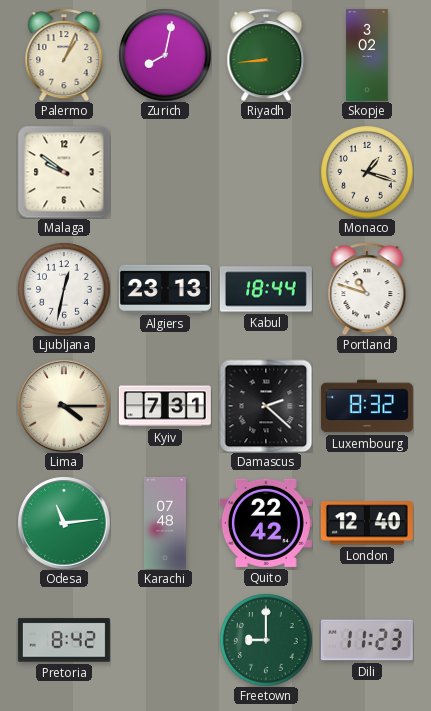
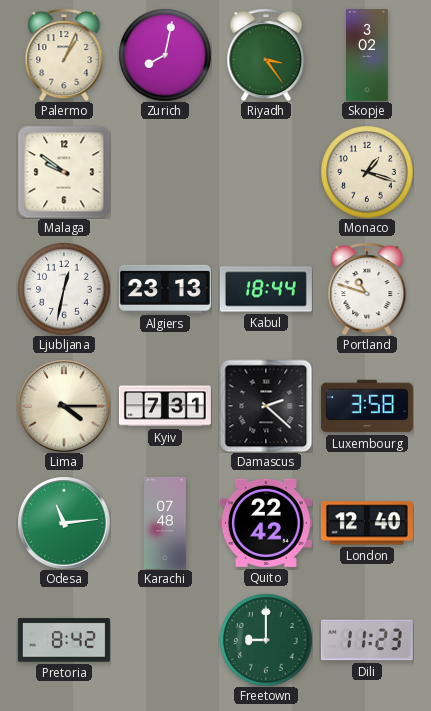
Riyadh: 8:44 -> 3:24
Luxembourg: 8:32 -> 3:58
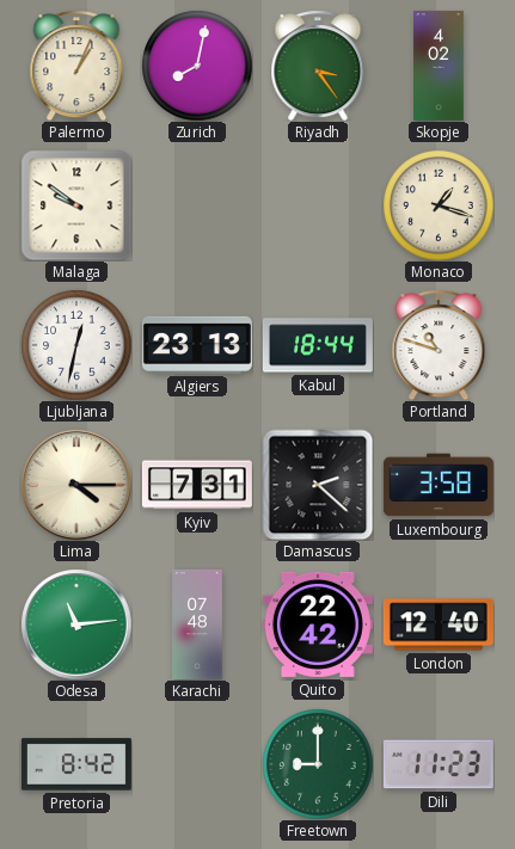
Skopje: 3:02 -> 4:02
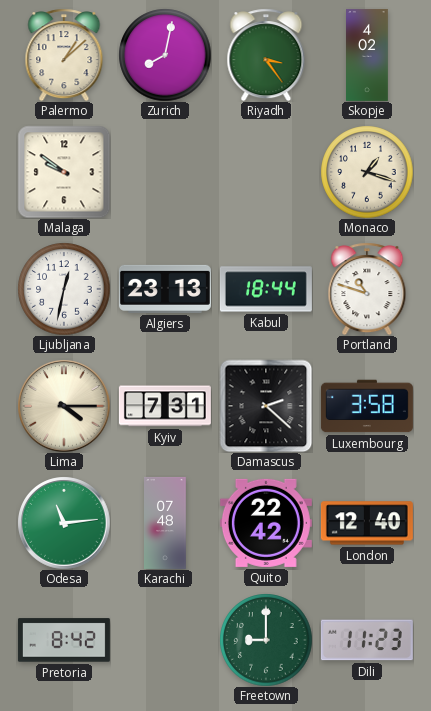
Palermo: 1:04 -> 1:08
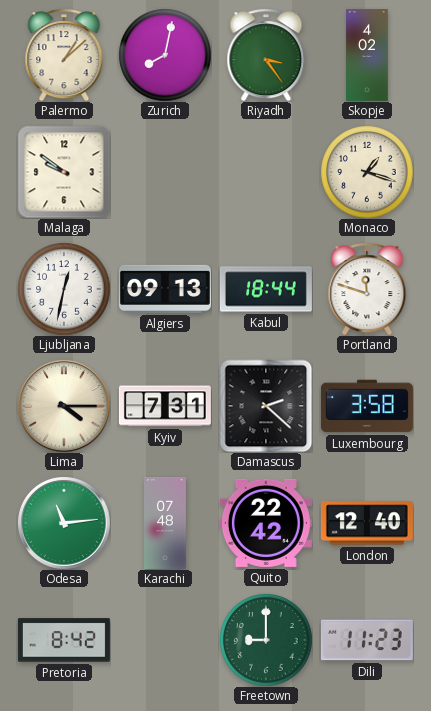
Algiers: 23:13 -> 09:13
Portland: 10:48 -> 11:48
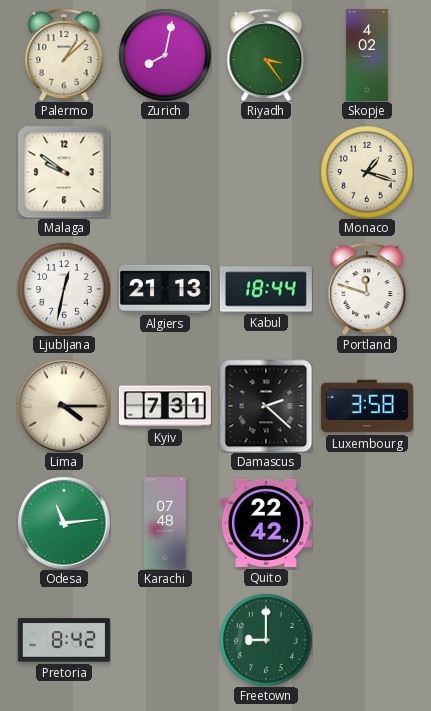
Algiers: 09:13 -> 21:13
London: 12:40 -> none
Dili: 11:23 -> none
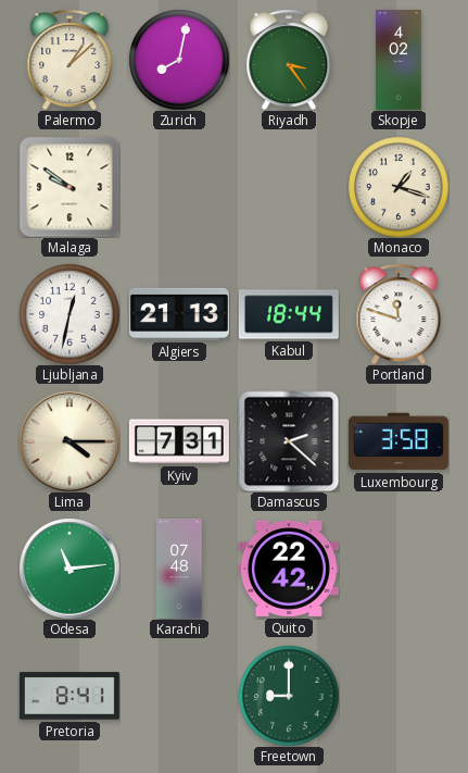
Pretoria: 8:42 -> 8:41
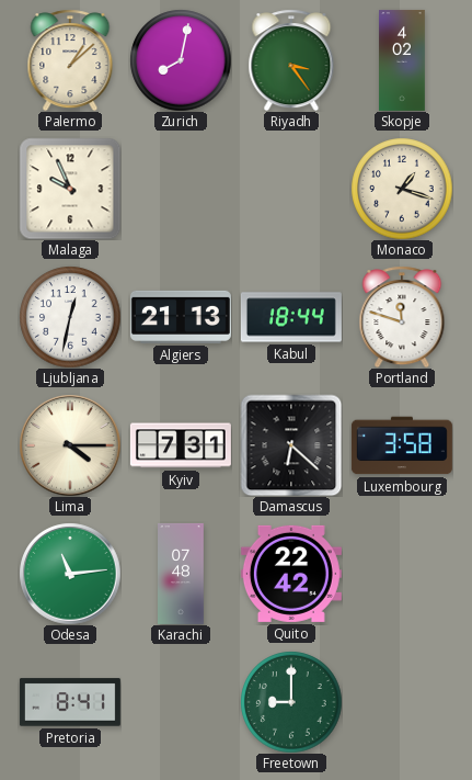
Malaga: 9:51 -> 9:56
Damascus: 2:22 -> 6:22
